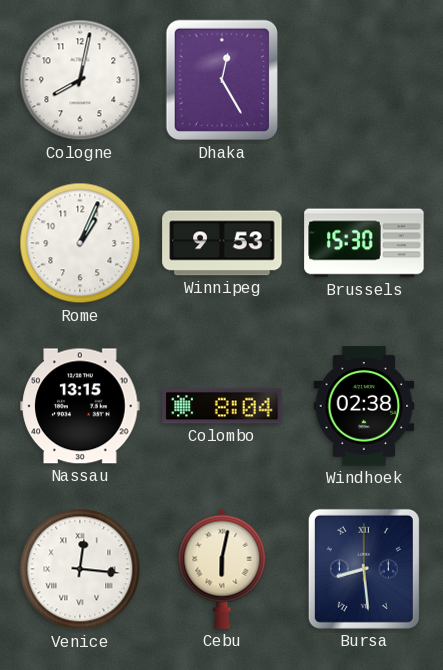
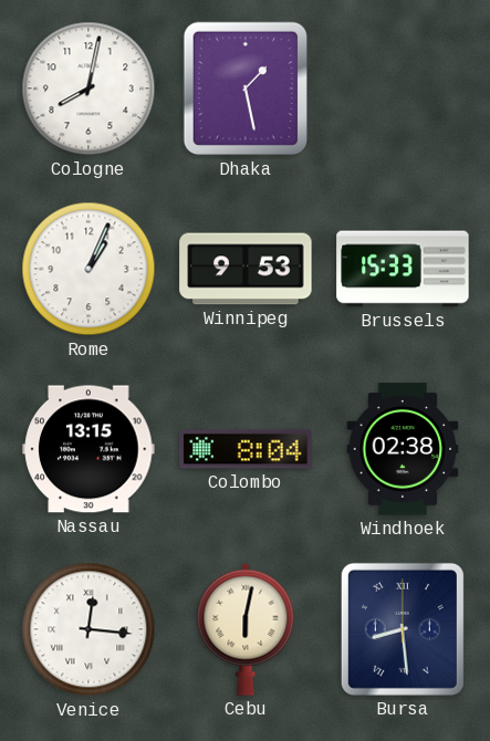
Dhaka: 12:25 -> 1:28
Brussels: 15:30 -> 15:33
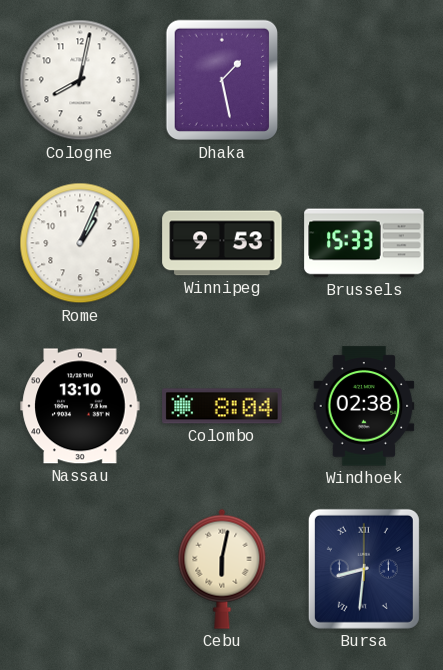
Nassau: 13:15 -> 13:10
Venice: 12:16 -> none
Bursa: 8:29 -> 8:31
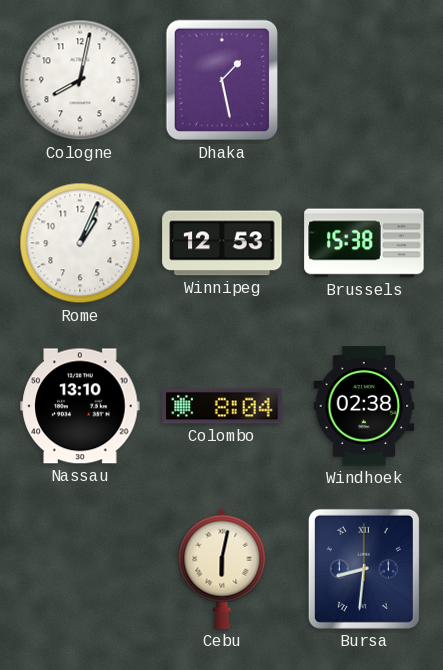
Winnipeg: 9:53 -> 12:53
Brussels: 15:33 -> 15:38
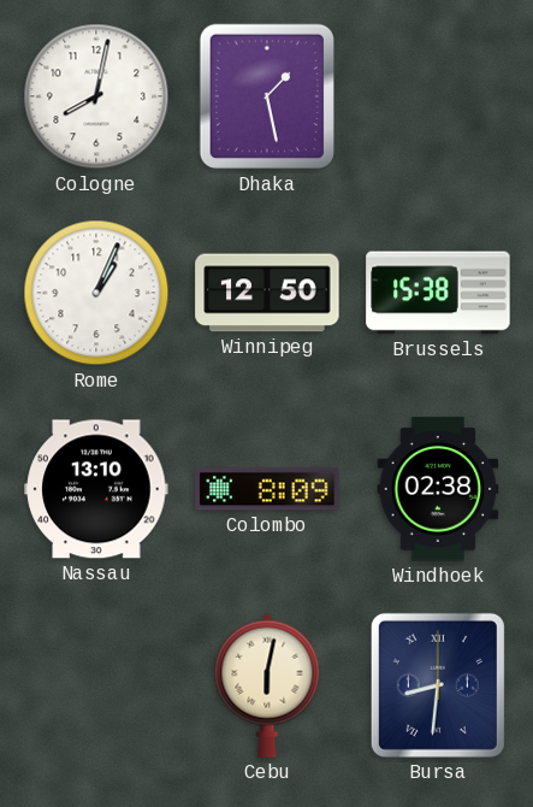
Winnipeg: 12:53 -> 12:50
Colombo: 8:04 -> 8:09
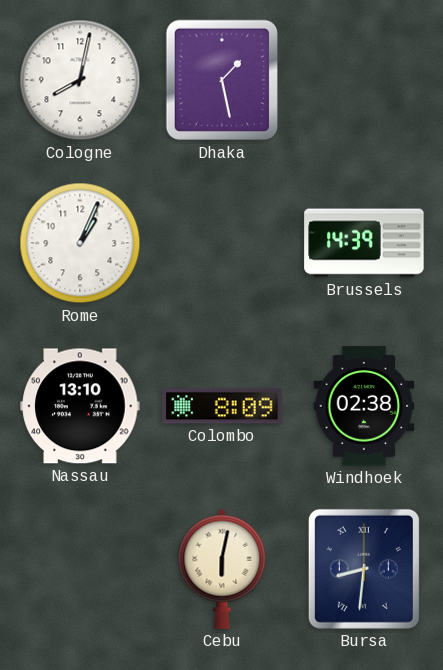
Winnipeg: 12:50 -> none
Brussels: 15:38 -> 14:39
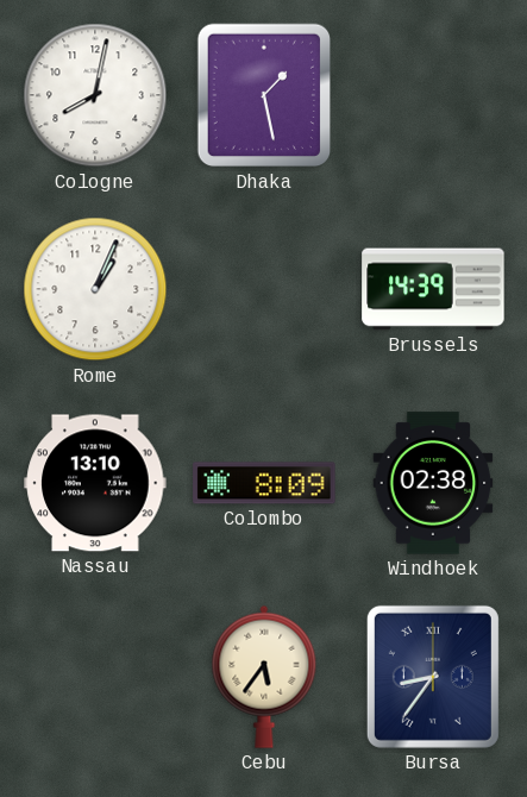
Cebu: 6:02 -> 5:36
Bursa: 8:31 -> 8:36
